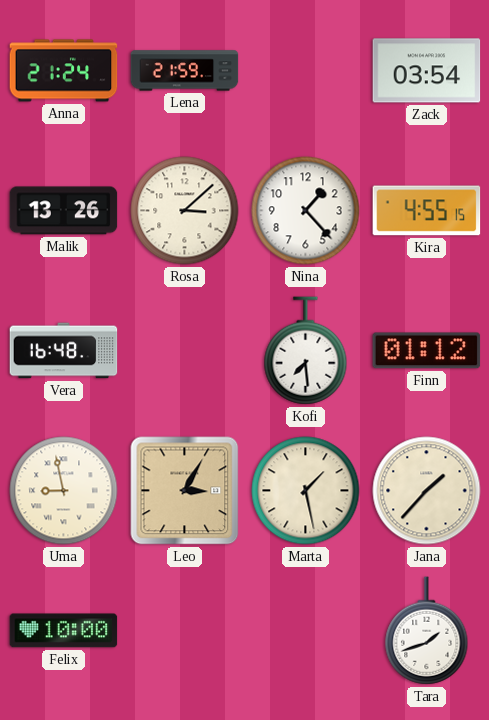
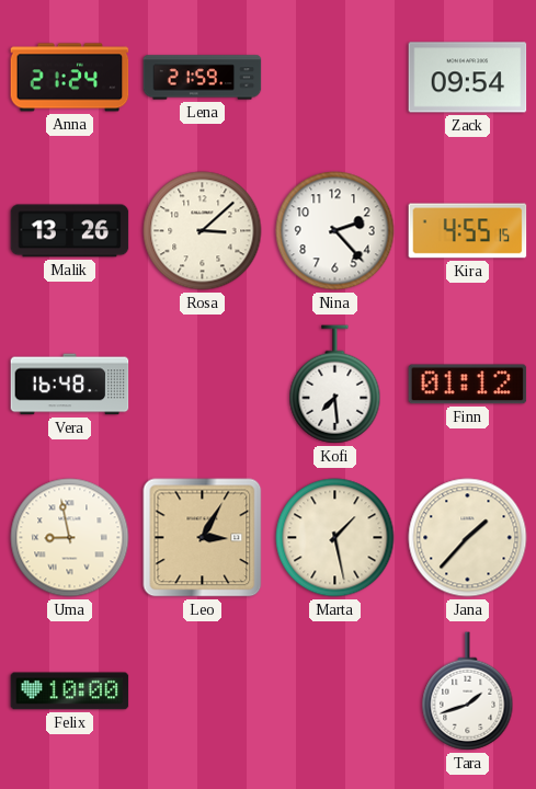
Zack: 03:54 -> 09:54
Nina: 1:23 -> 2:23
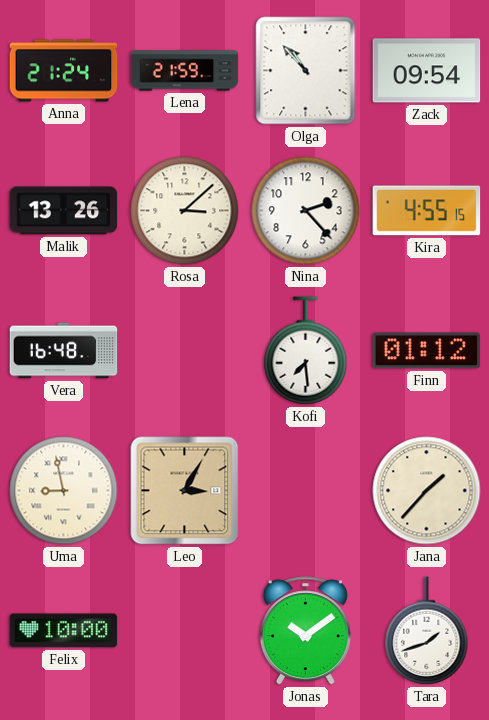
Olga: none -> 10:53
Marta: 1:28 -> none
Jonas: none -> 10:09
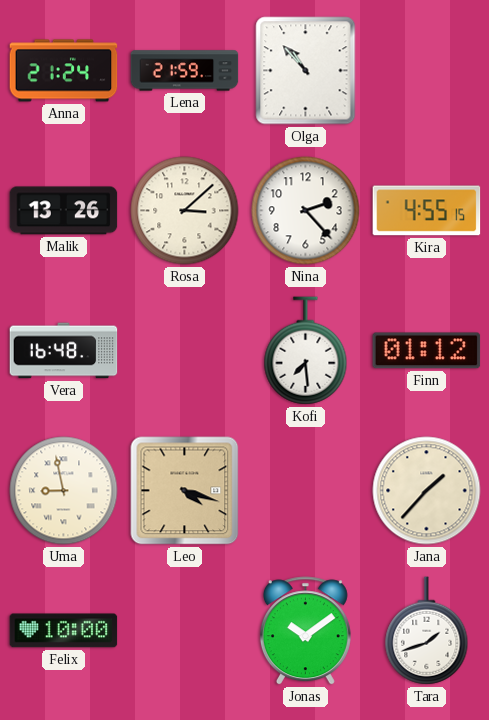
Zack: 09:54 -> none
Leo: 3:05 -> 4:18
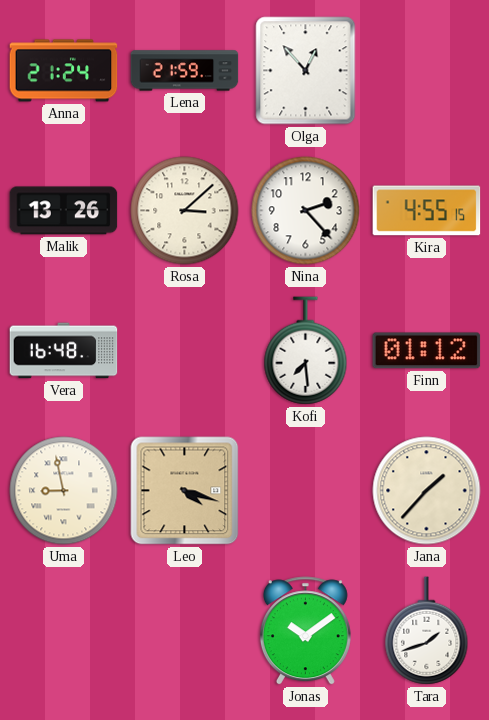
Olga: 10:53 -> 12:53
Felix: 10:00 -> none
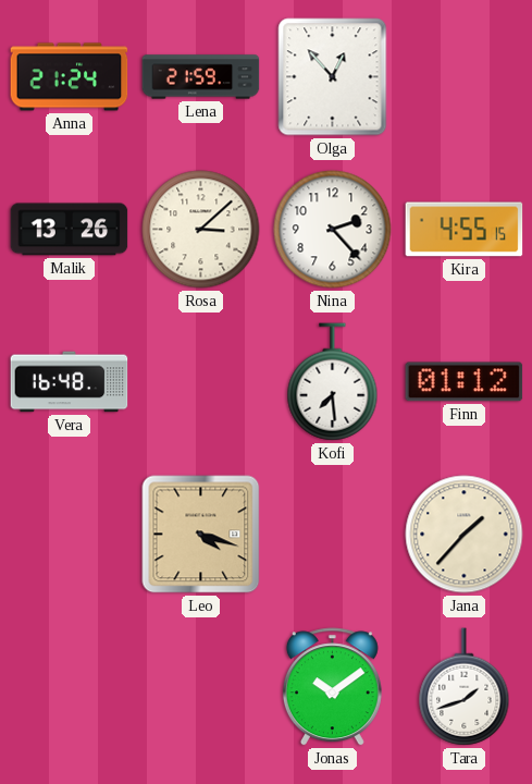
Uma: 8:58 -> none
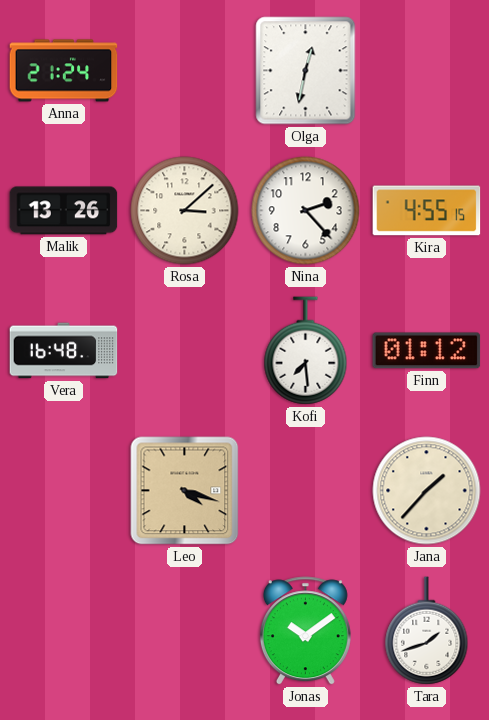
Lena: 21:59 -> none
Olga: 12:53 -> 12:32
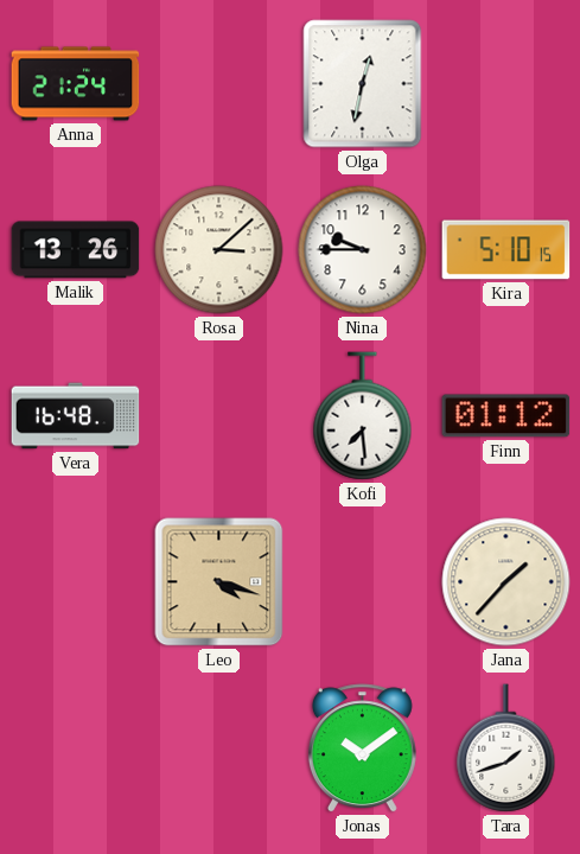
Nina: 2:23 -> 9:45
Kira: 4:55 -> 5:10
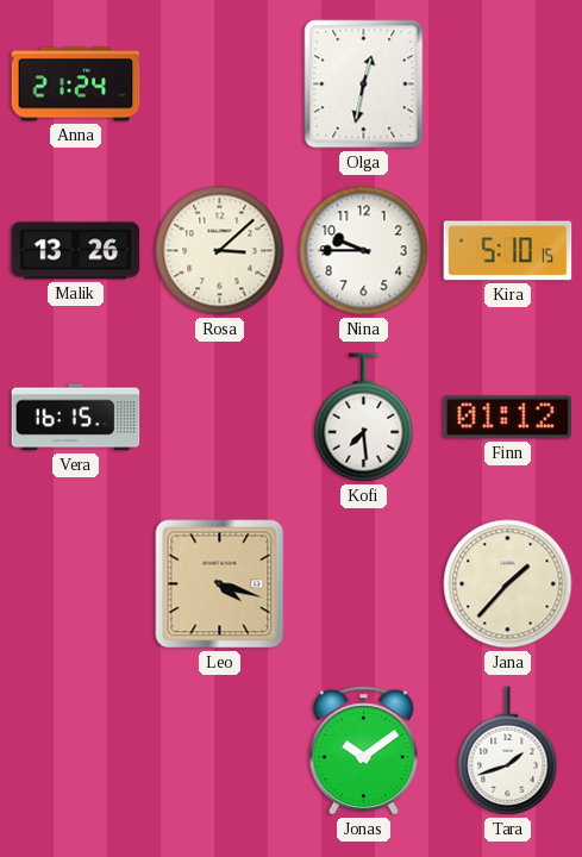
Vera: 16:48 -> 16:15
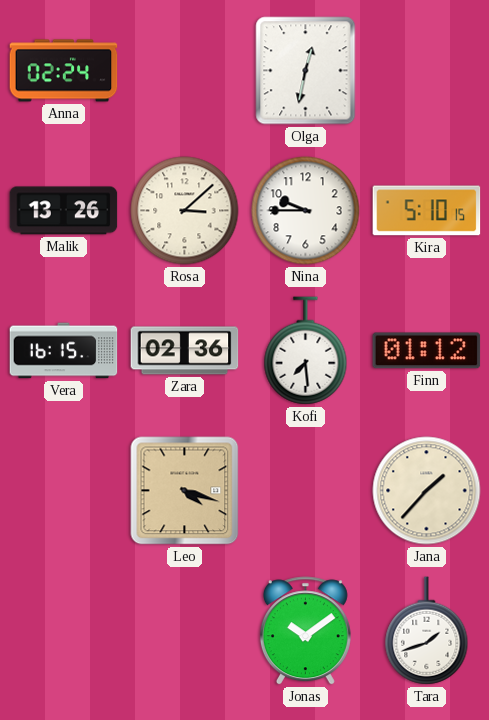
Anna: 21:24 -> 02:24
Zara: none -> 02:36
